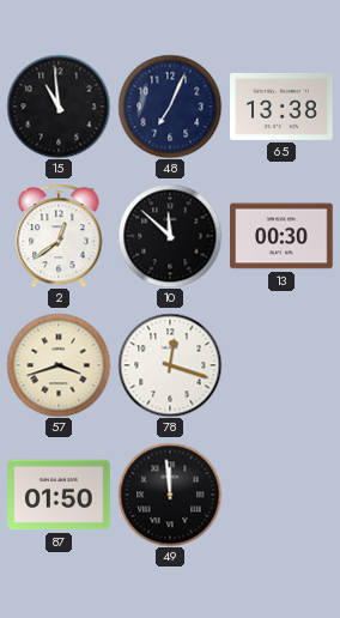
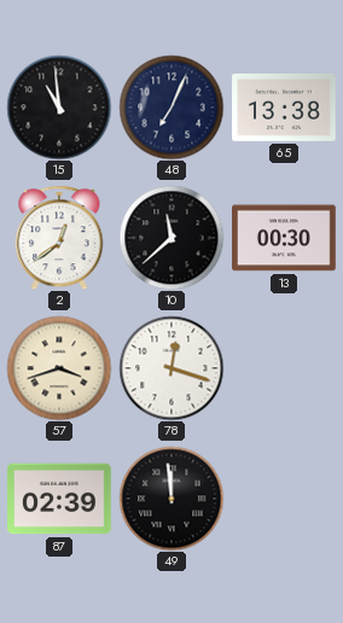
10: 11:52 -> 11:38
87: 01:50 -> 02:39
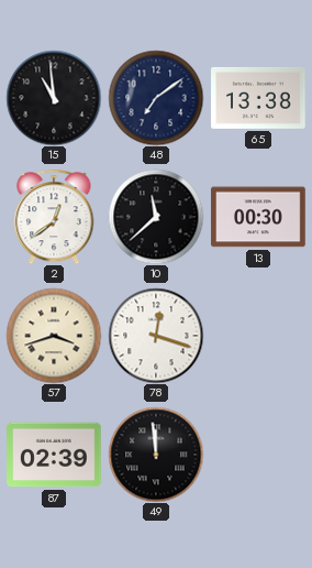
48: 7:04 -> 7:09
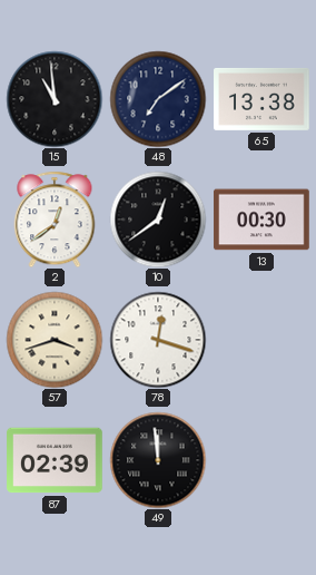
10: 11:38 -> 12:39
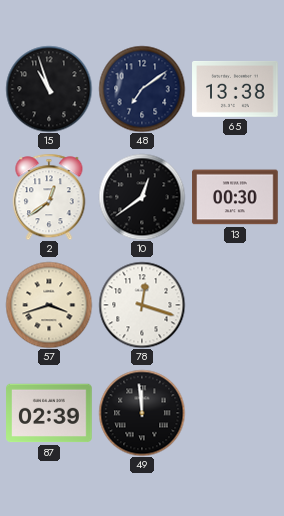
15: 10:59 -> 10:57
